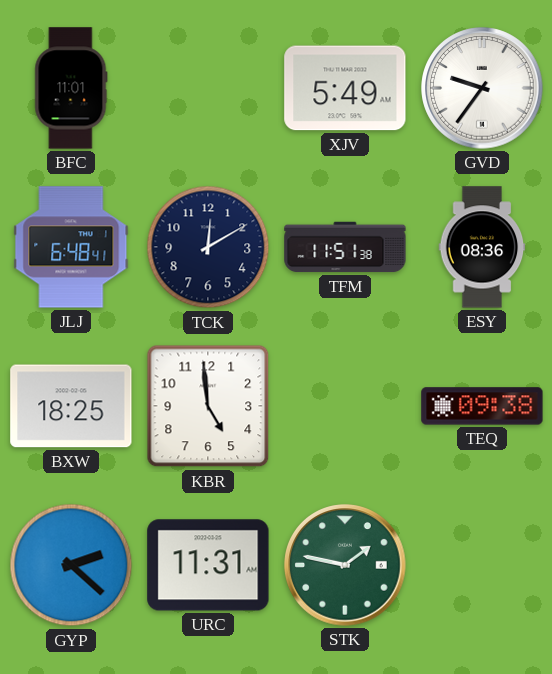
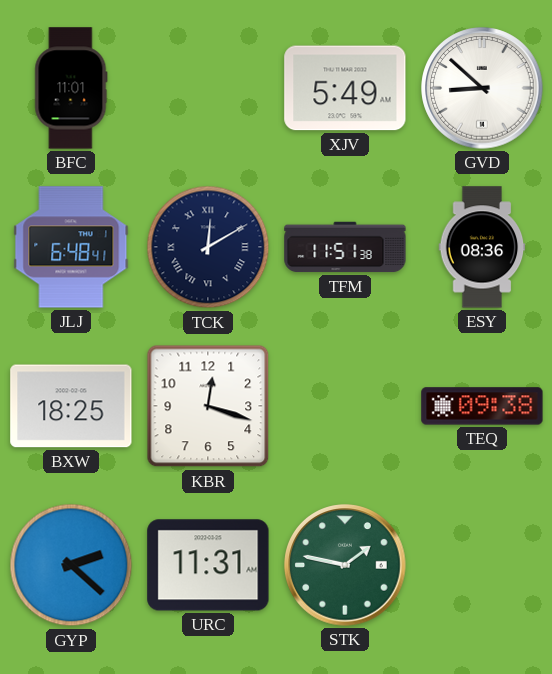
GVD: 9:36 -> 8:52
TCK numerals: Arabic -> Roman
KBR: 4:59 -> 12:18
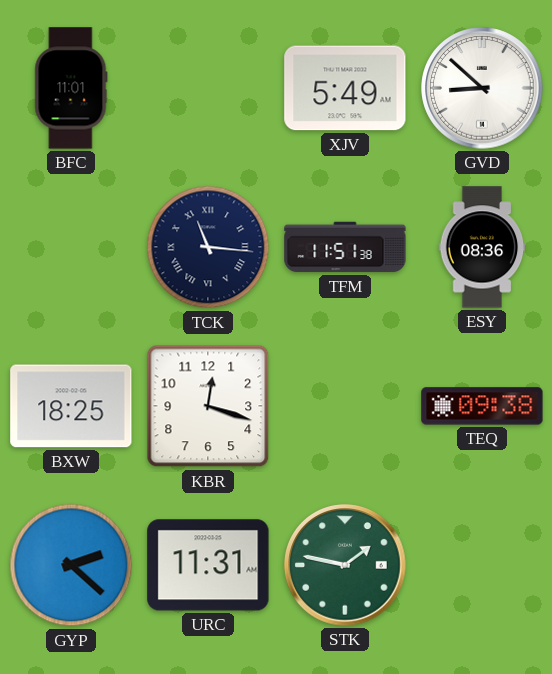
JLJ: 6:48 -> none
TCK: 12:10 -> 11:16
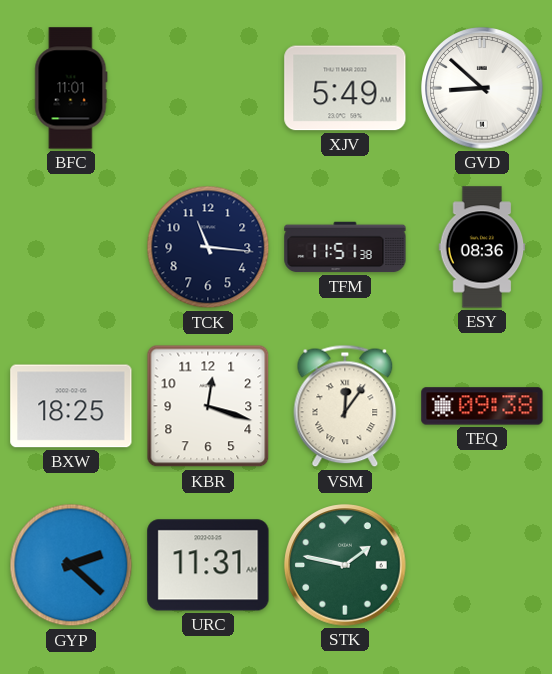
TCK numerals: Roman -> Arabic
VSM: none -> 12:06
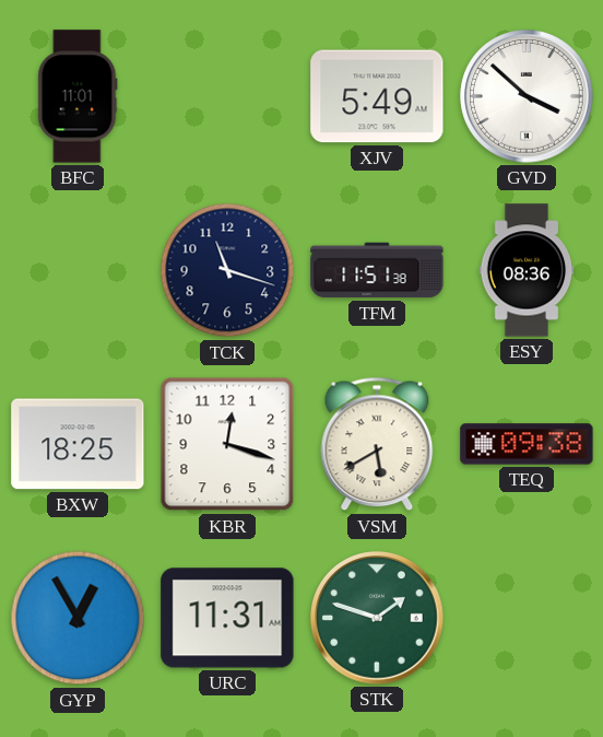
GVD: 8:52 -> 3:52
TCK: 11:16 -> 11:18
VSM: 12:06 -> 5:40
GYP: 2:22 -> 12:55
STK: 1:47 -> 1:48
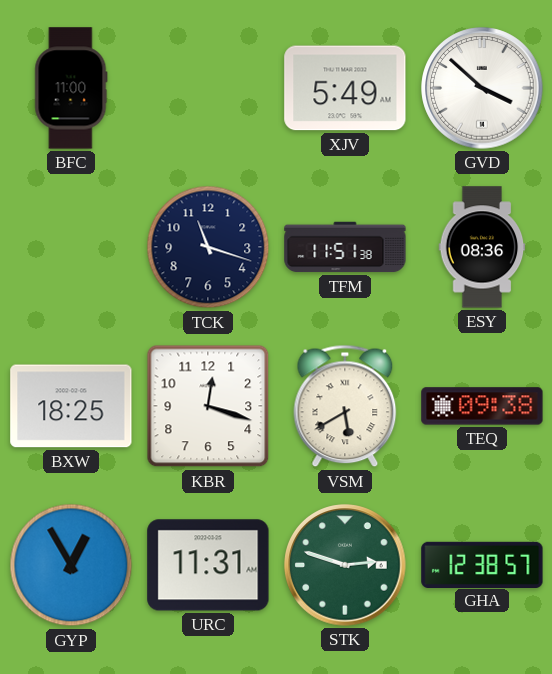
BFC: 11:01 -> 11:00
STK: 1:48 -> 2:48
GHA: none -> 12:38
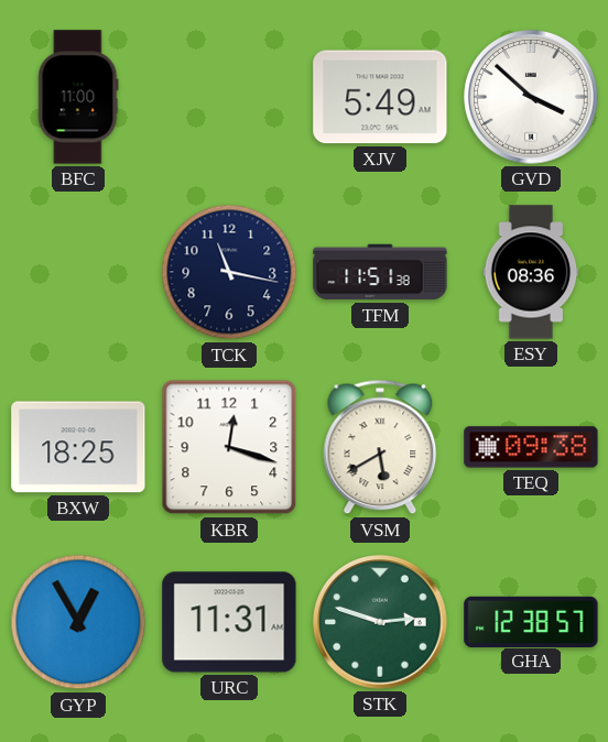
TCK: 11:18 -> 11:17
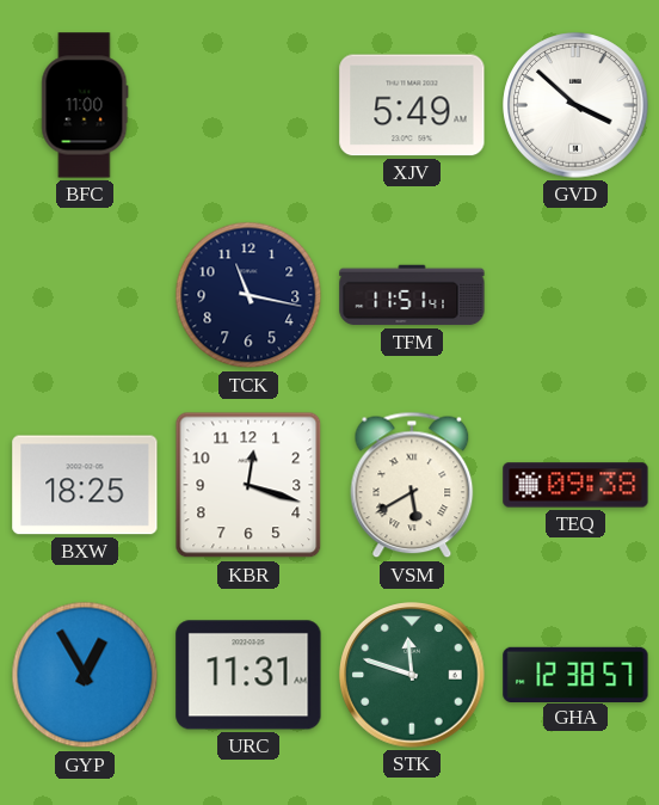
TFM: 11:51:38 -> 11:51:41
ESY: 08:36 -> none
STK: 2:48 -> 11:48
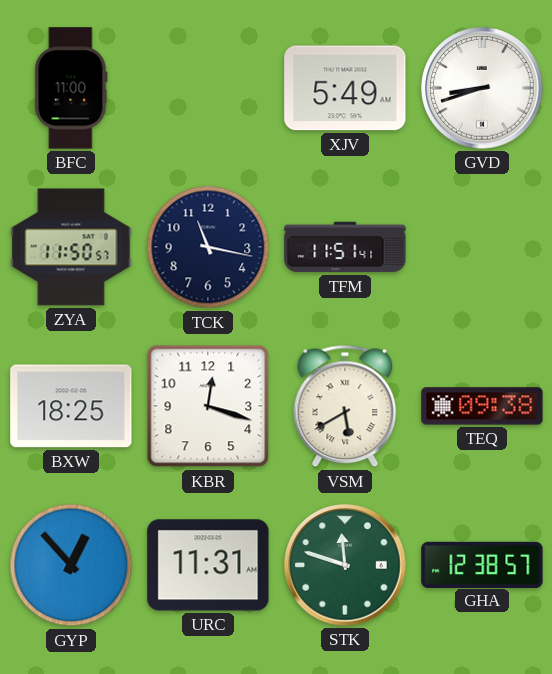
GVD: 3:52 -> 8:42
ZYA: none -> 11:50
GYP: 12:55 -> 12:53
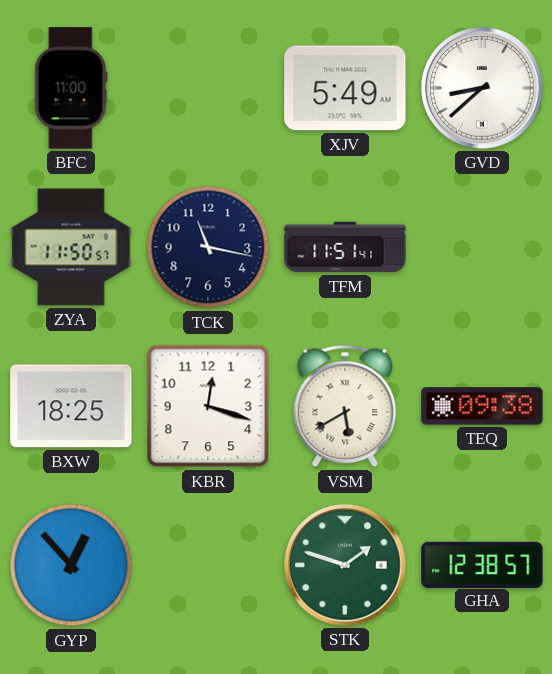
GVD: 8:42 -> 8:38
URC: 11:31 -> none
STK: 11:48 -> 1:48
